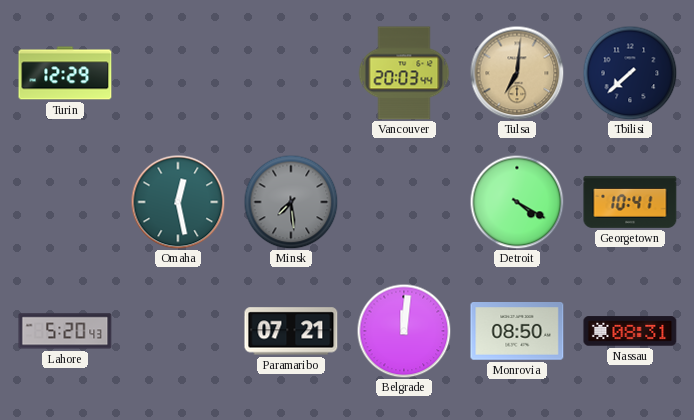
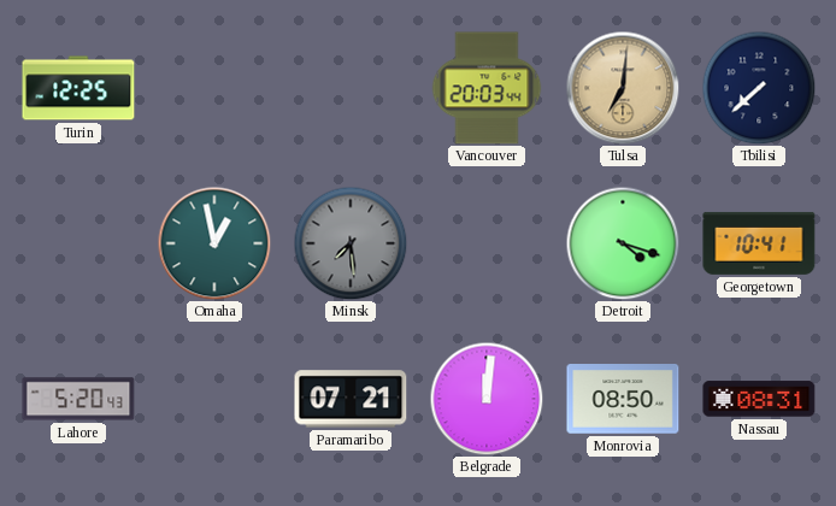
Turin: 12:29 -> 12:25
Omaha: 12:28 -> 12:58
Detroit: 4:20 -> 4:18
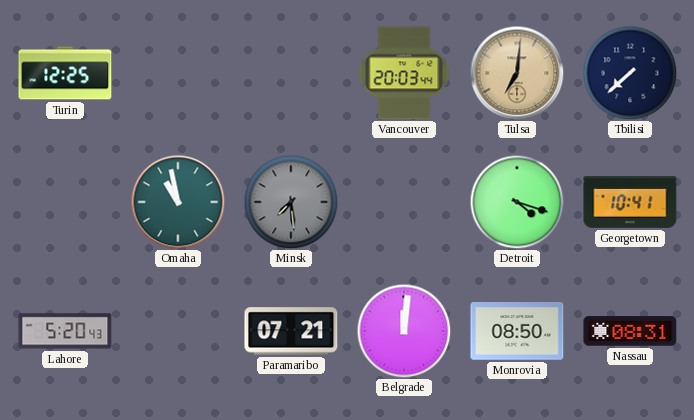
Omaha: 12:58 -> 10:58
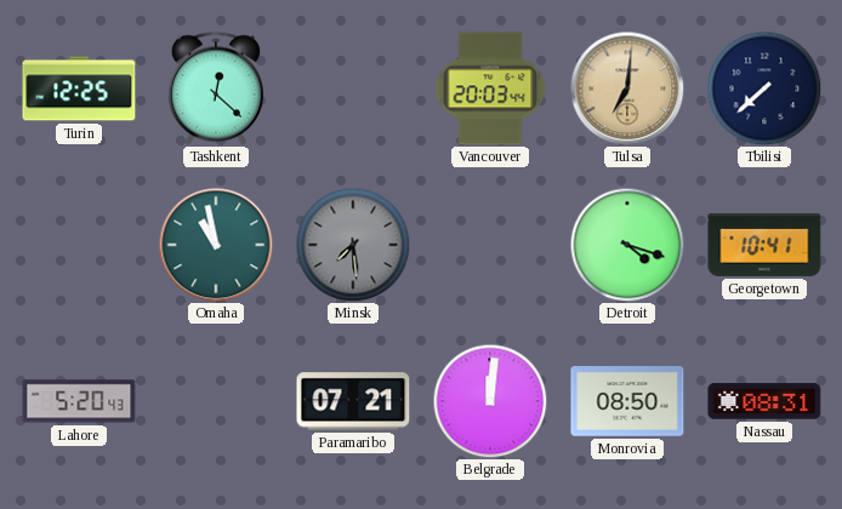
Tashkent: none -> 12:22
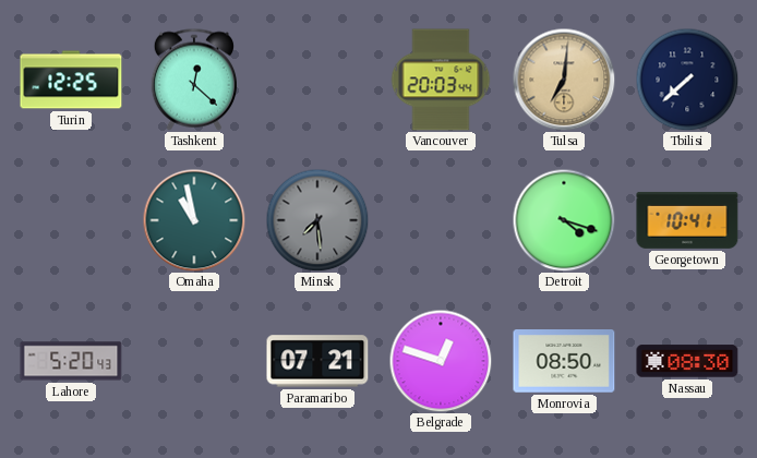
Belgrade: 12:01 -> 12:48
Nassau: 08:31 -> 08:30
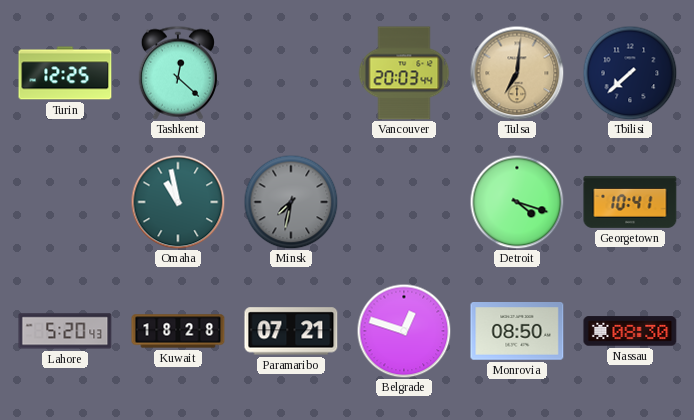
Minsk: 7:29 -> 7:32
Kuwait: none -> 18:28
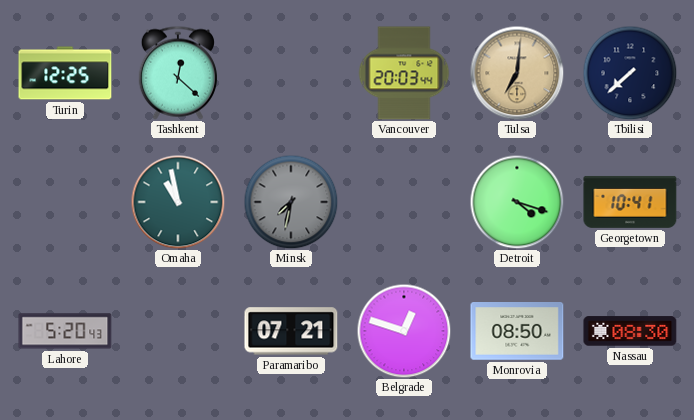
Kuwait: 18:28 -> none
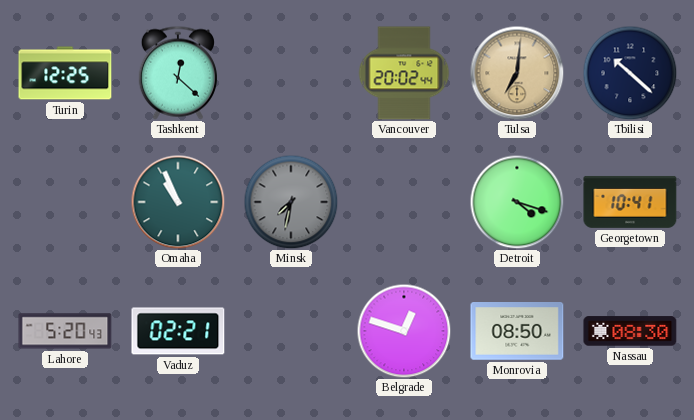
Vancouver: 20:03 -> 20:02
Tbilisi: 7:38 -> 10:22
Omaha: 10:58 -> 10:56
Vaduz: none -> 02:21
Paramaribo: 07:21 -> none
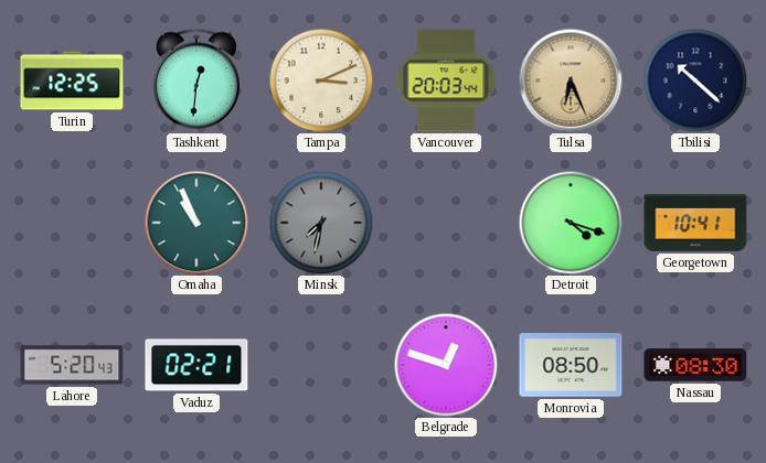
Tashkent: 12:22 -> 12:31
Tampa: none -> 3:11
Vancouver: 20:02 -> 20:03
Tulsa: 7:01 -> 6:26
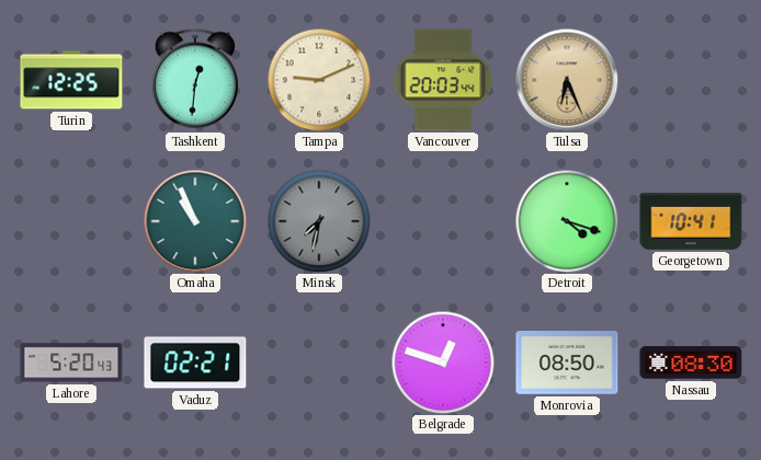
Tampa: 3:11 -> 9:11
Tbilisi: 10:22 -> none
